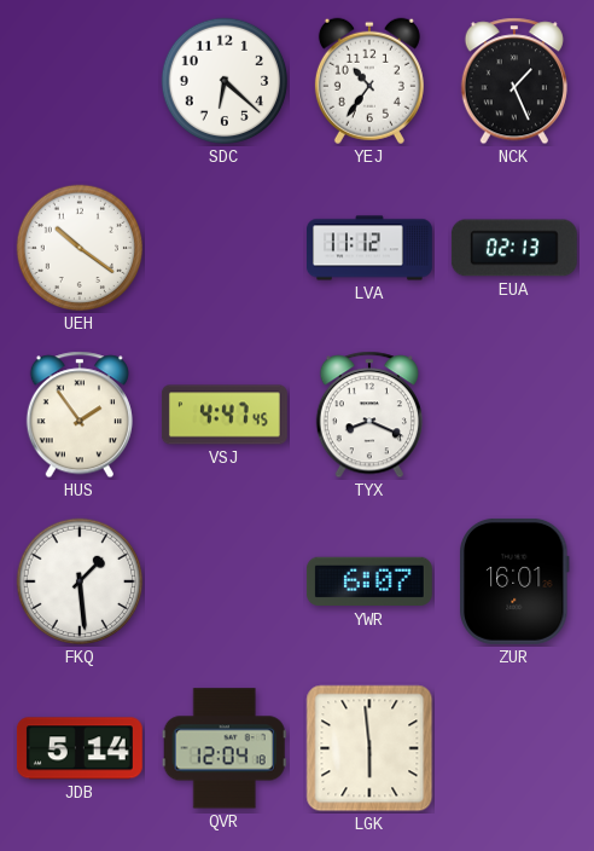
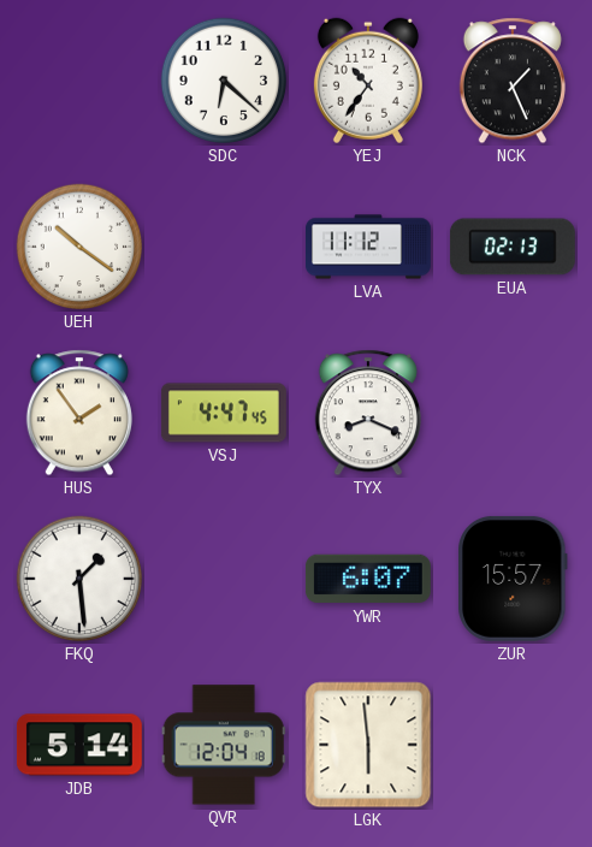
ZUR: 16:01 -> 15:57
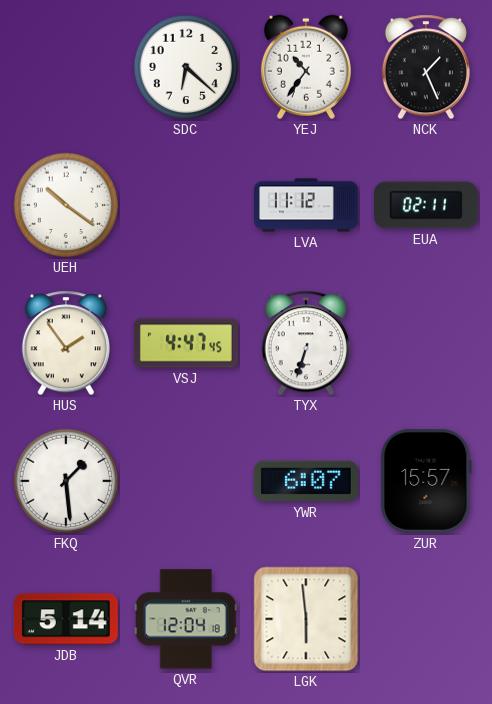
EUA: 02:13 -> 02:11
TYX: 8:19 -> 6:33
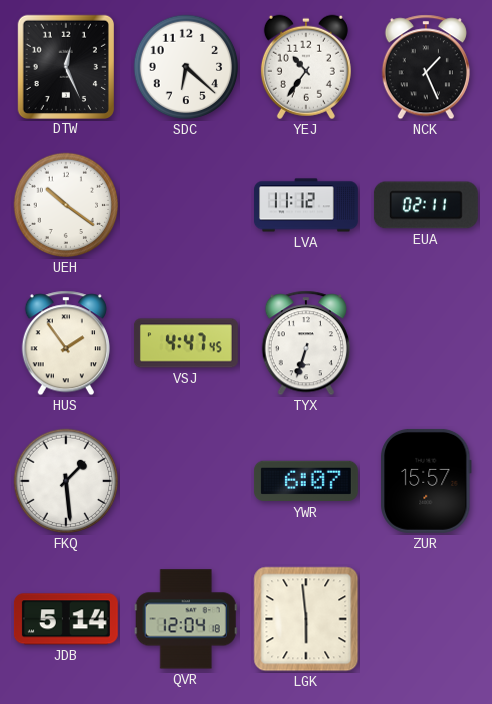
DTW: none -> 12:26
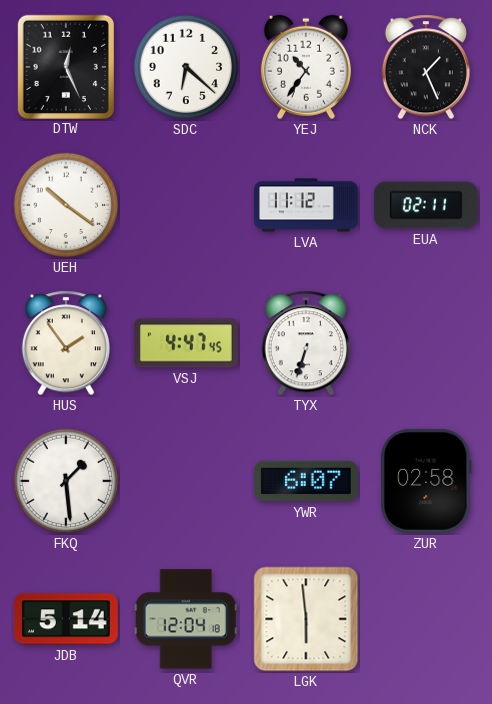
ZUR: 15:57 -> 02:58
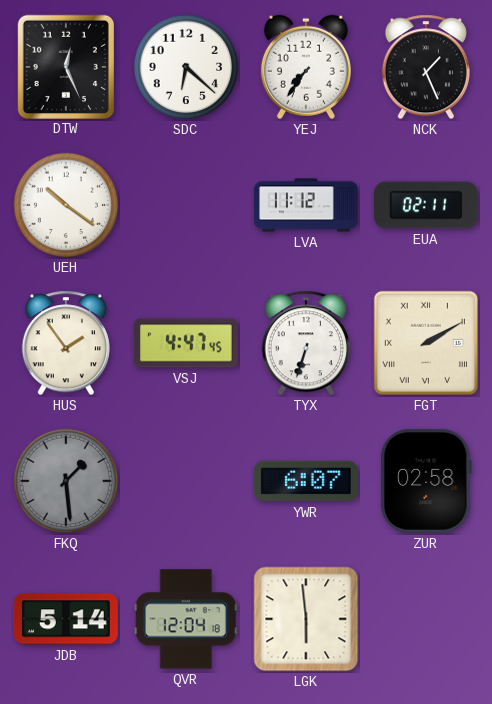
YEJ: 10:36 -> 7:36
FGT: none -> 2:10
FKQ dial: white -> grey
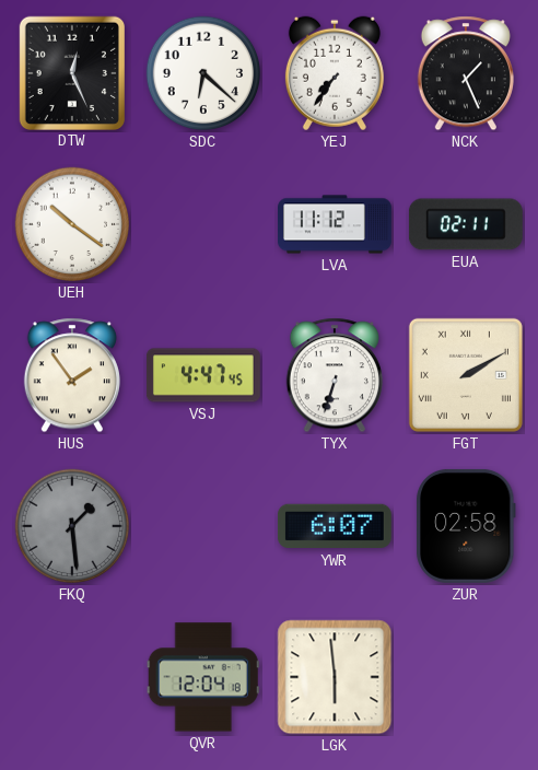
JDB: 5:14 -> none
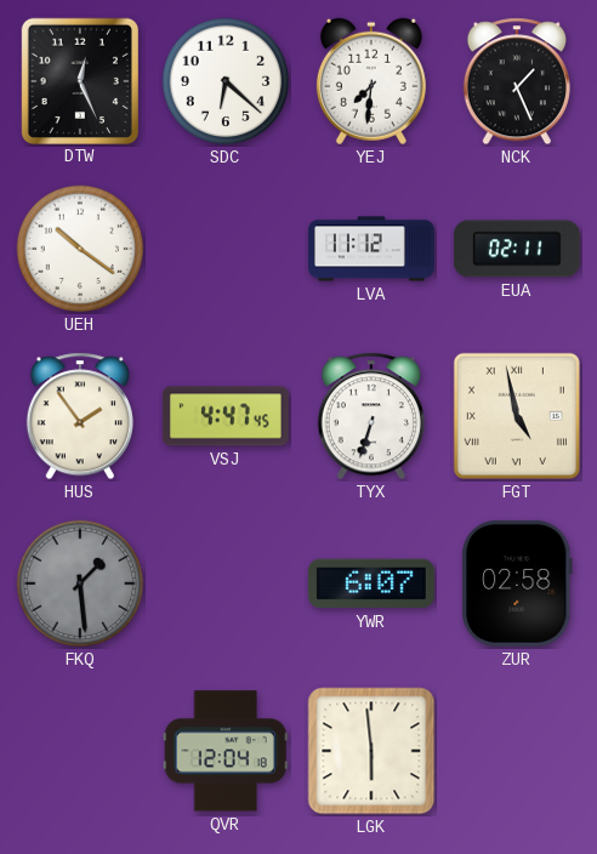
YEJ: 7:36 -> 7:31
FGT: 2:10 -> 4:58
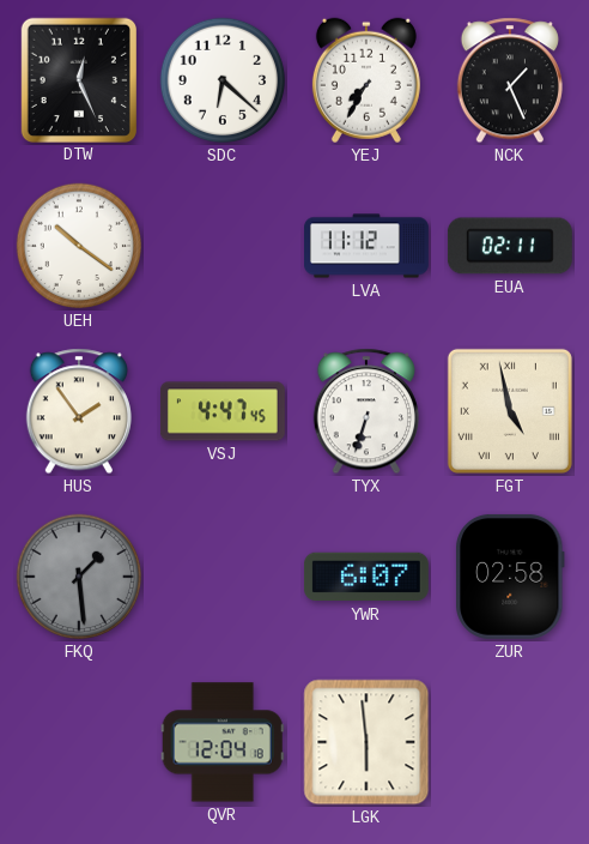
YEJ: 7:31 -> 7:35
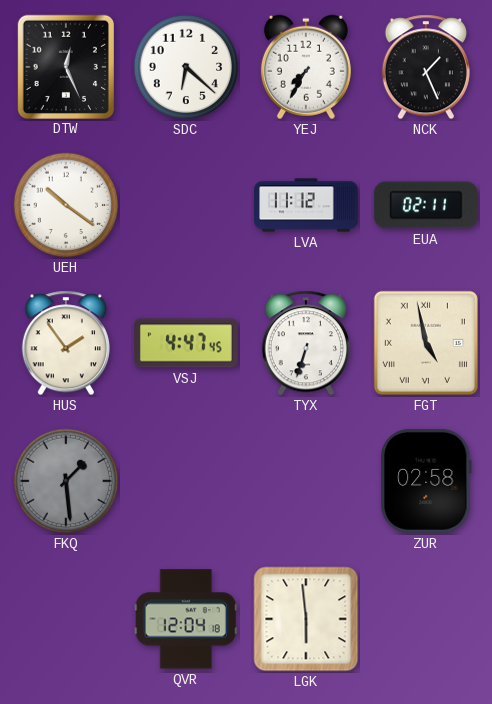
YWR: 6:07 -> none
